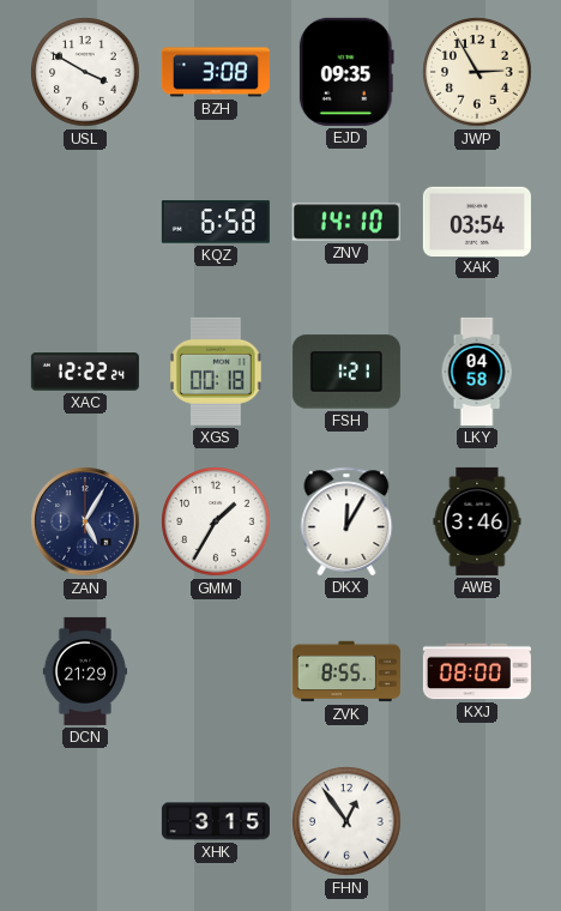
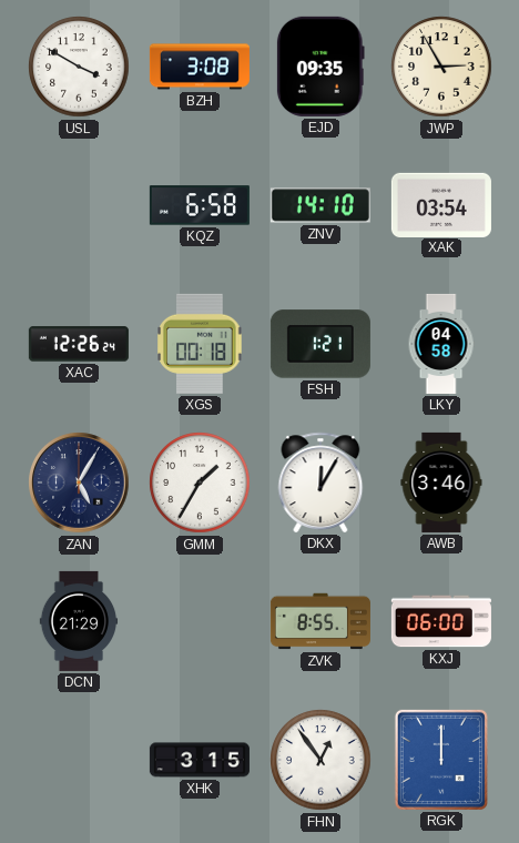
XAC: 12:22 -> 12:26
KXJ: 08:00 -> 06:00
RGK: none -> 12:00
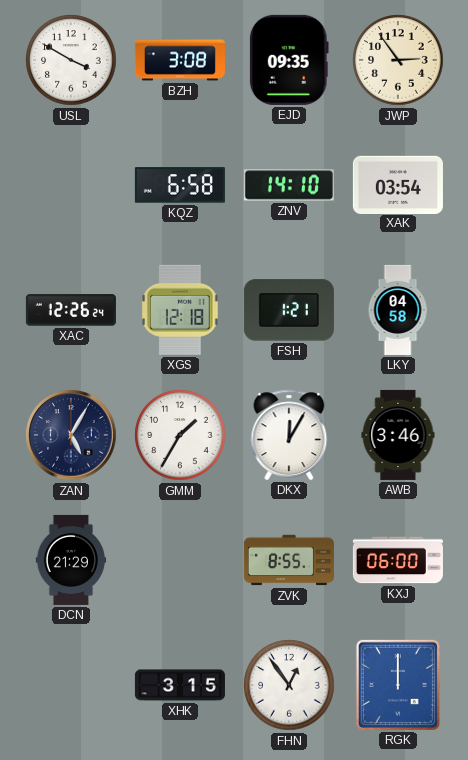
JWP: 2:55 -> 2:54
XGS: 00:18 -> 12:18
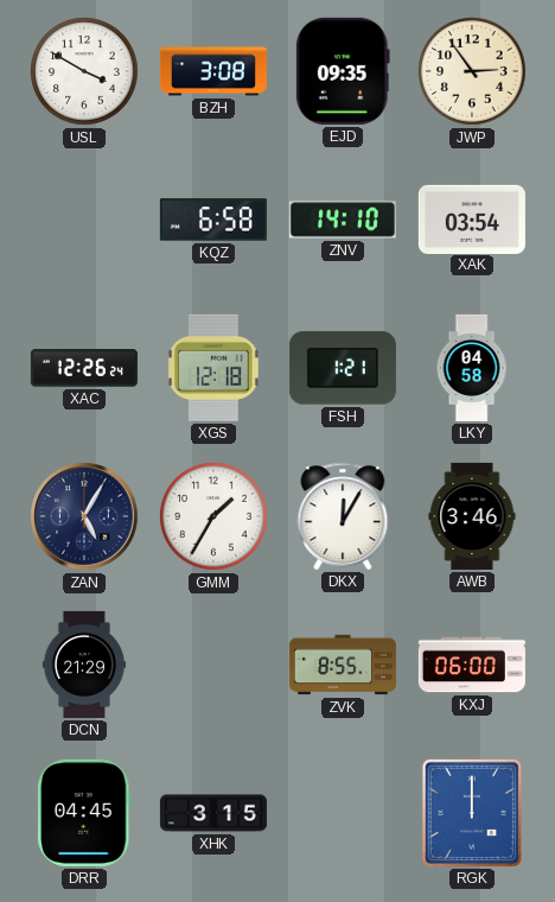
DRR: none -> 04:45
FHN: 12:54 -> none
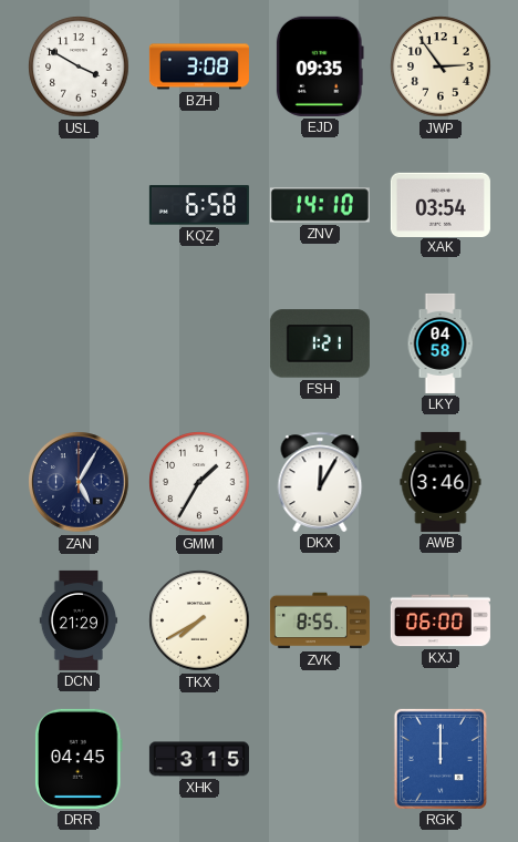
XAC: 12:26 -> none
XGS: 12:18 -> none
TKX: none -> 7:40
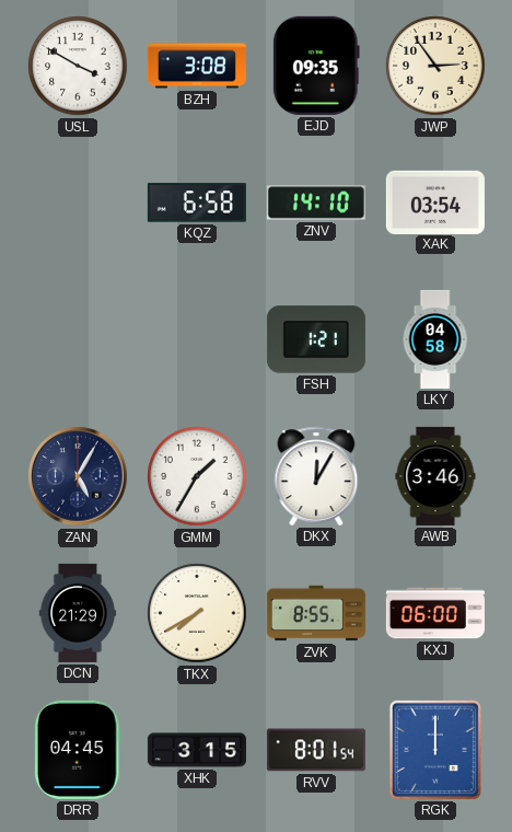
RVV: none -> 8:01
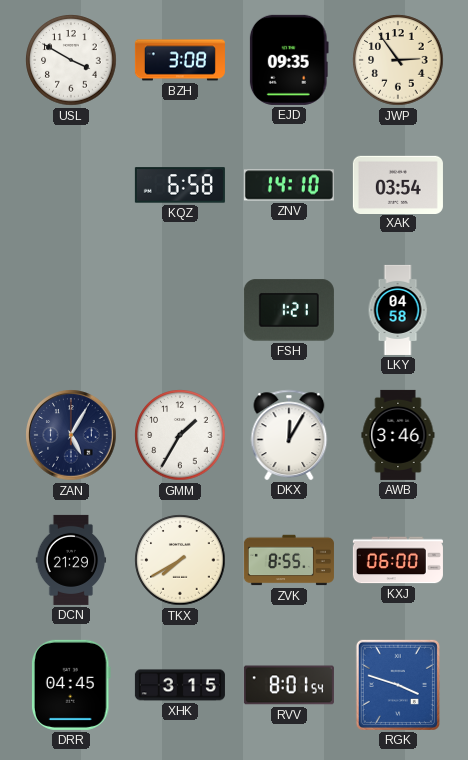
RGK: 12:00 -> 3:48
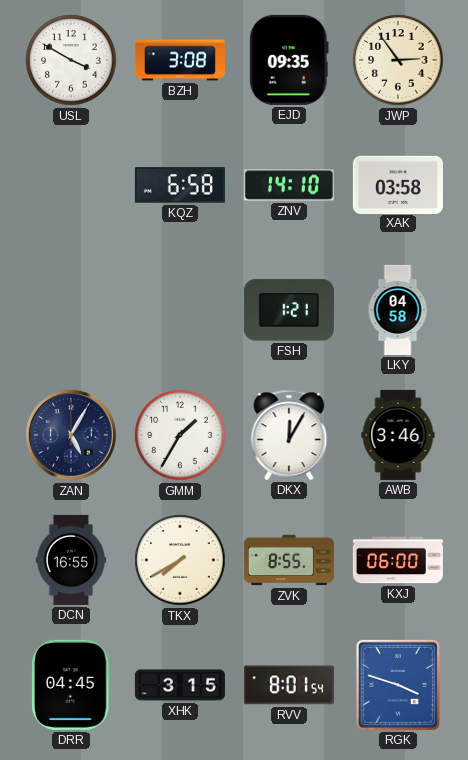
XAK: 03:54 -> 03:58
DCN: 21:29 -> 16:55
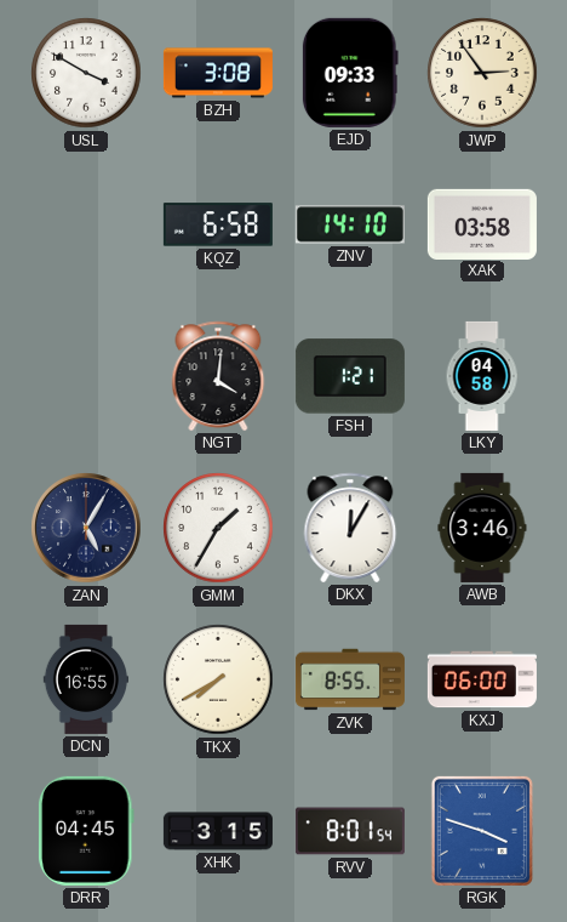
EJD: 09:35 -> 09:33
NGT: none -> 4:01
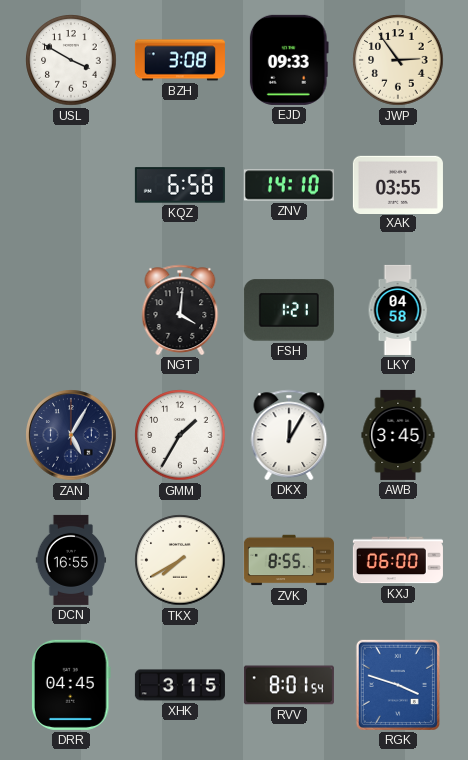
XAK: 03:58 -> 03:55
AWB: 3:46 -> 3:45
